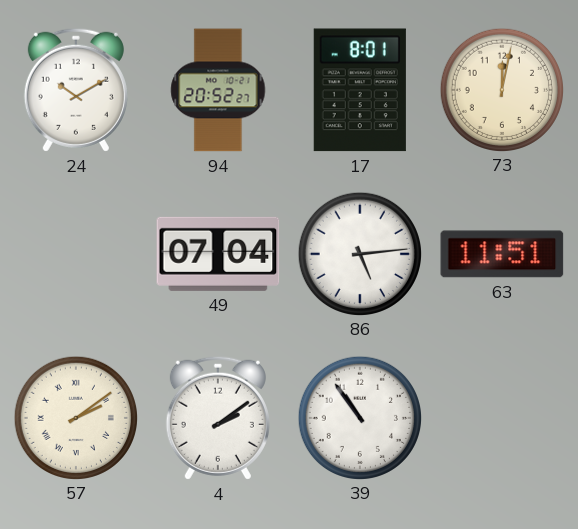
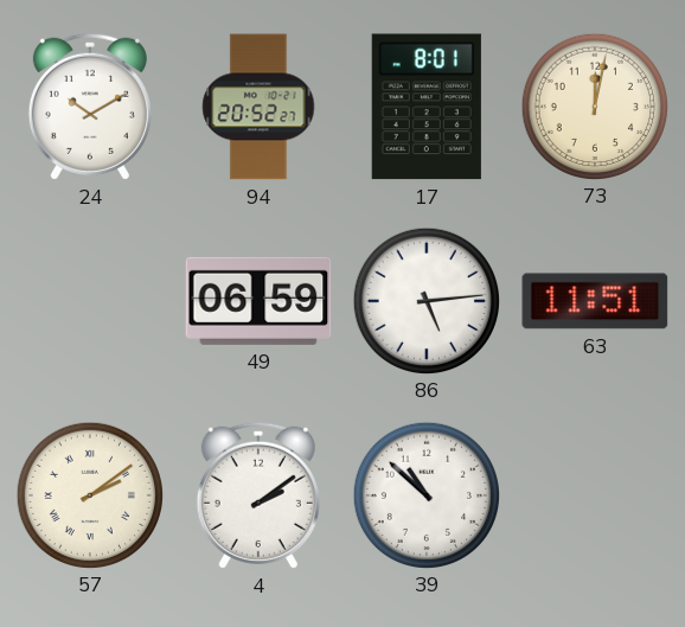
49: 07:04 -> 06:59
39: 10:54 -> 10:52
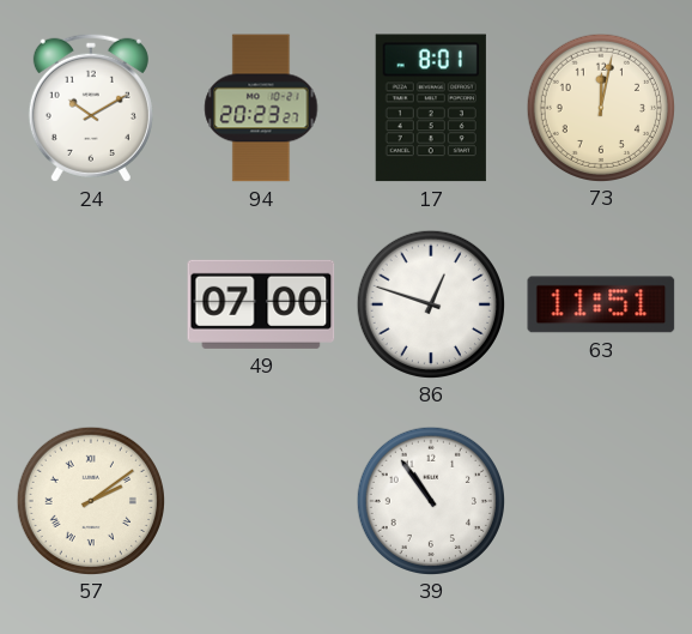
94: 20:52 -> 20:23
49: 06:59 -> 07:00
86: 5:14 -> 12:48
4: 2:09 -> none
39: 10:52 -> 10:54
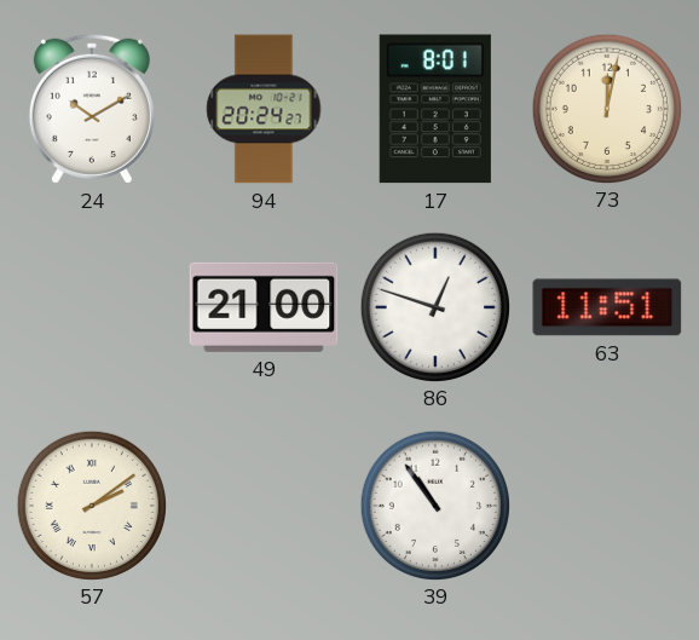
94: 20:23 -> 20:24
49: 07:00 -> 21:00
